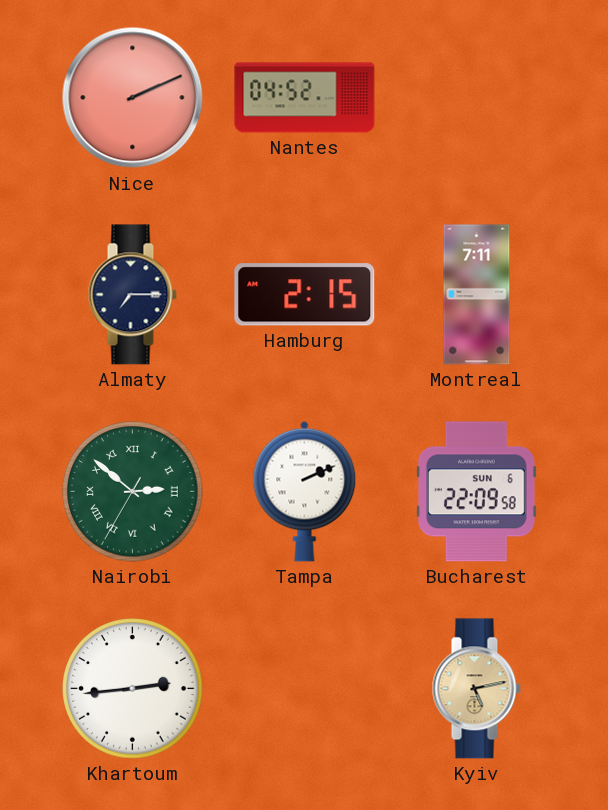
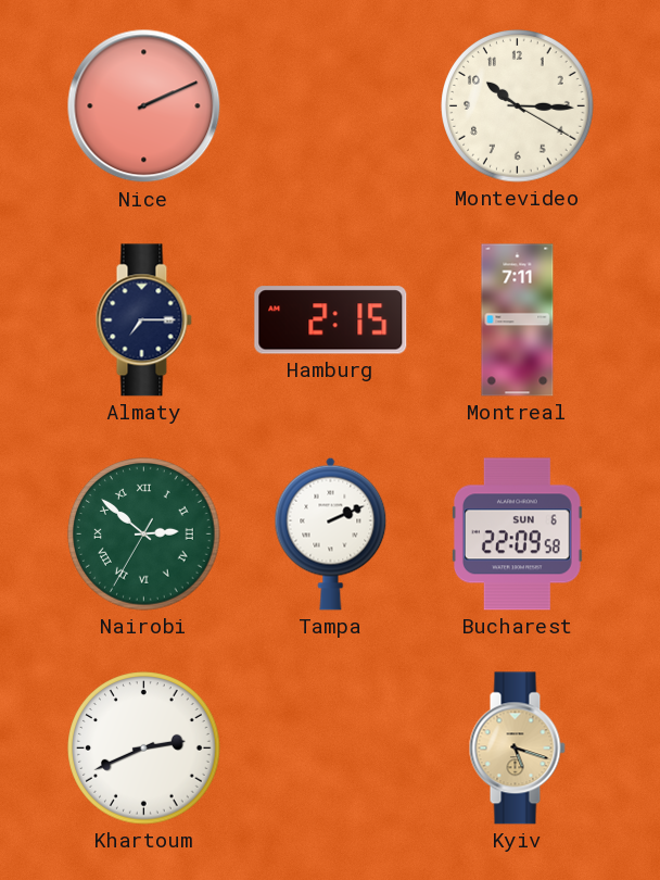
Nantes: 04:52 -> none
Montevideo: none -> 10:15
Khartoum: 2:44 -> 2:41
Kyiv: 5:13 -> 5:18
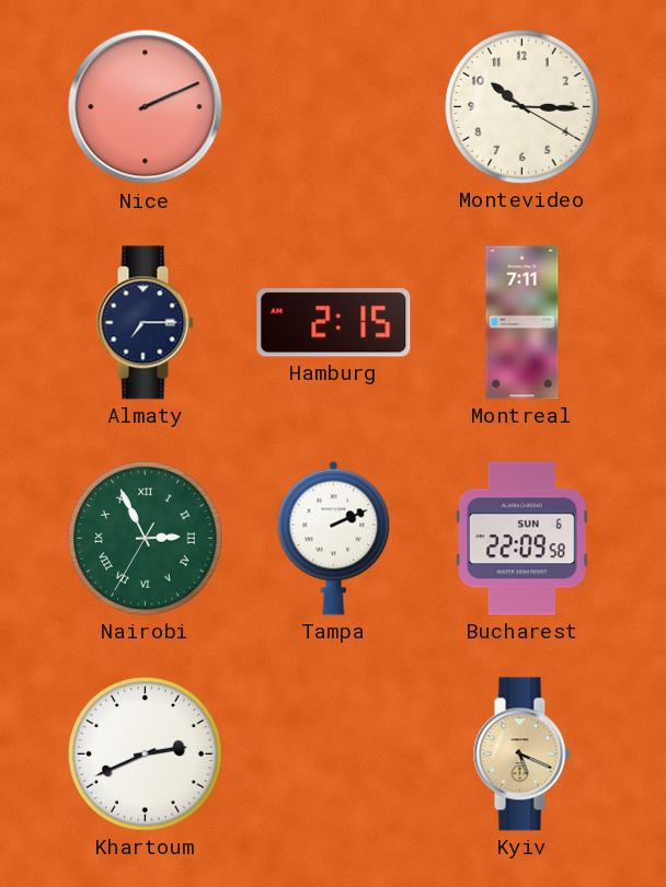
Nairobi: 2:51 -> 2:55
Kyiv: 5:18 -> 5:19
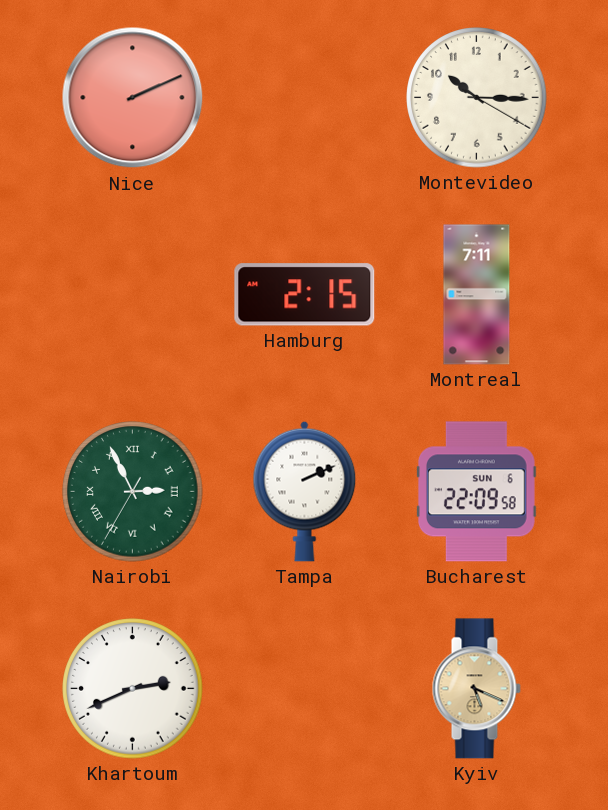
Almaty: 7:15 -> none
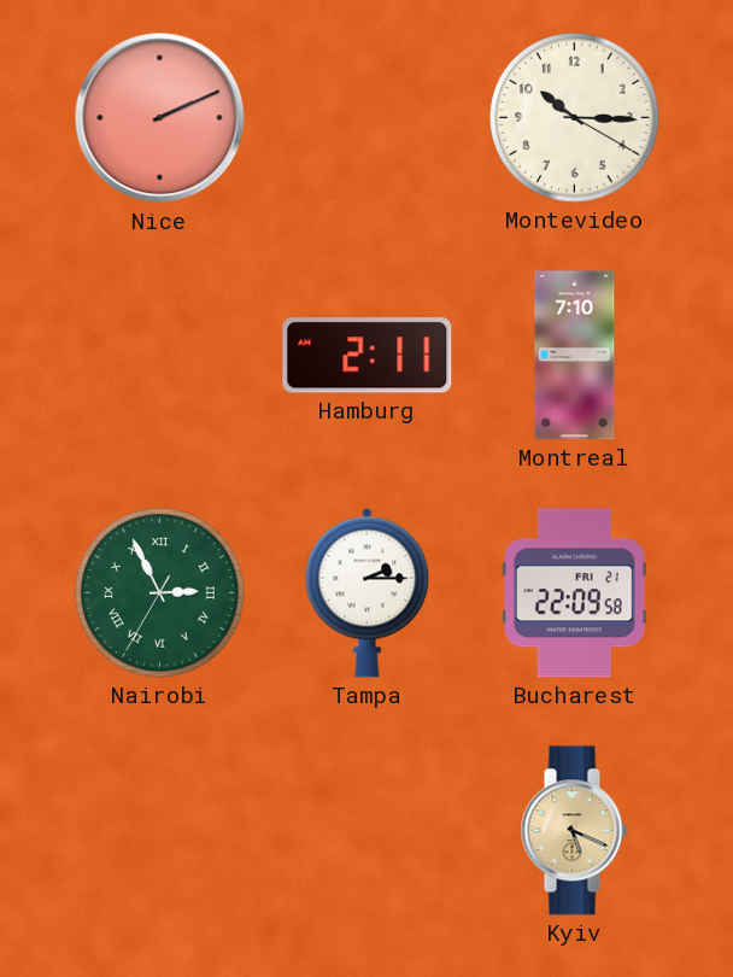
Hamburg: 2:15 -> 2:11
Montreal: 7:11 -> 7:10
Tampa: 2:11 -> 2:15
Bucharest date: SUN 6 -> FRI 21
Khartoum: 2:41 -> none
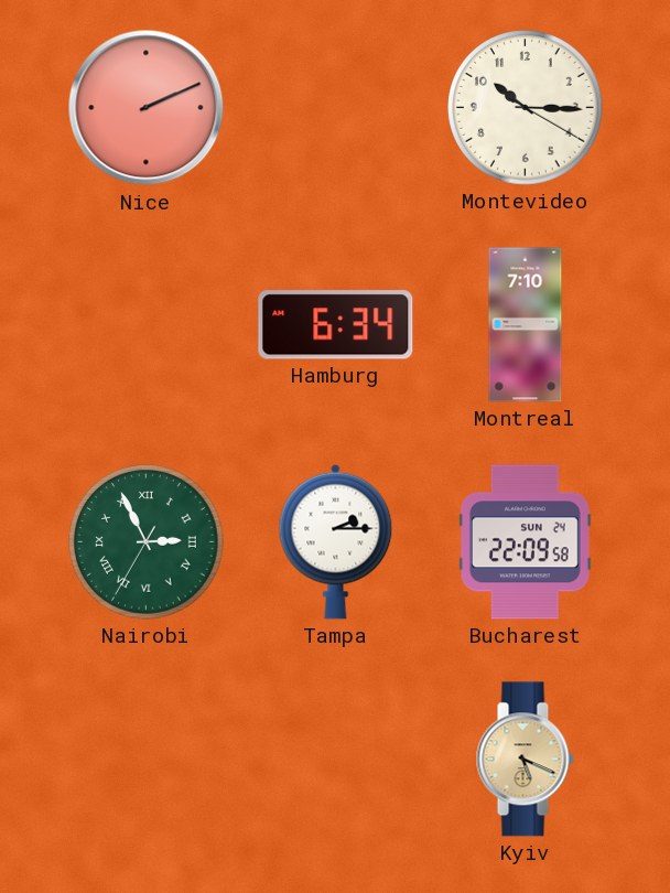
Hamburg: 2:11 -> 6:34
Bucharest date: FRI 21 -> SUN 24
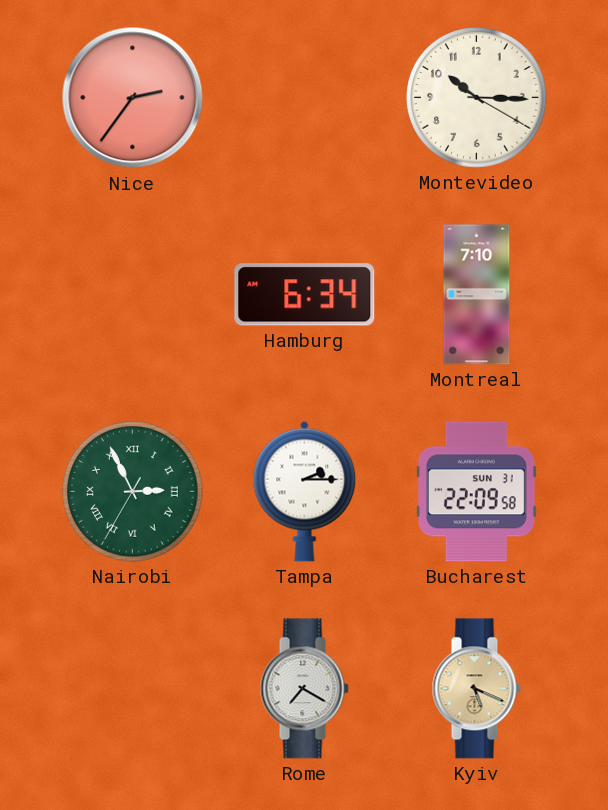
Nice: 2:11 -> 2:36
Bucharest date: SUN 24 -> SUN 31
Rome: none -> 7:20
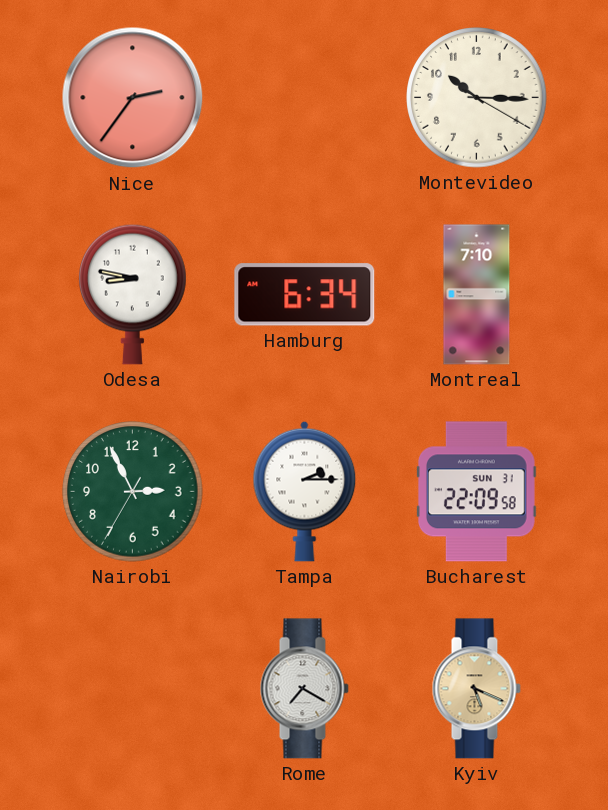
Odesa: none -> 8:47
Nairobi numerals: Roman -> Arabic
